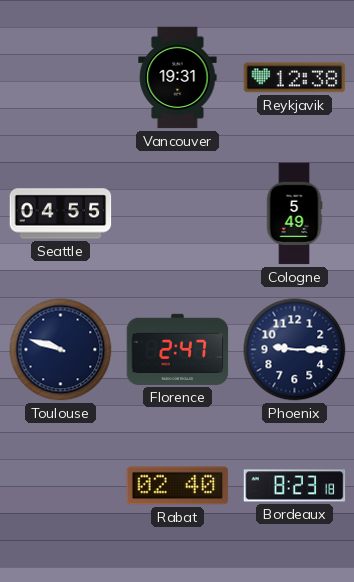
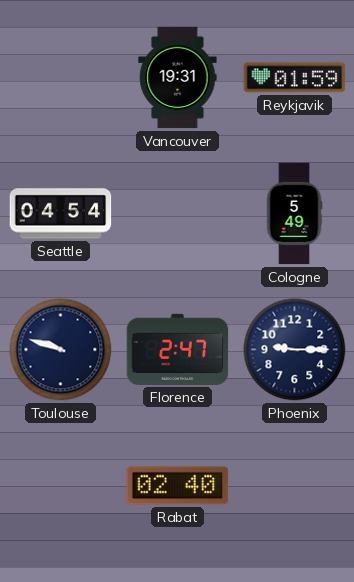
Reykjavik: 12:38 -> 01:59
Seattle: 04:55 -> 04:54
Bordeaux: 8:23 -> none
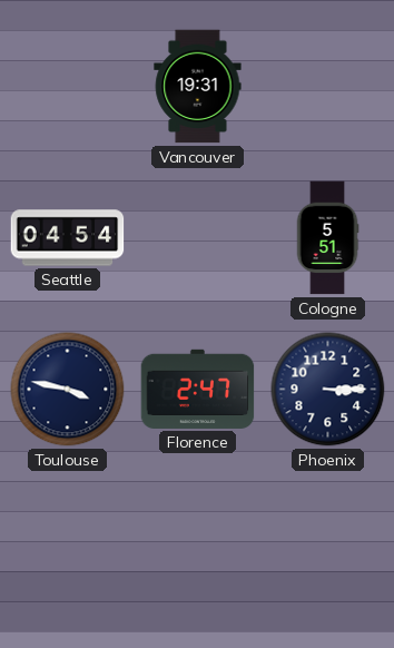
Reykjavik: 01:59 -> none
Cologne: 5:49 -> 5:51
Toulouse: 9:48 -> 3:47
Phoenix: 9:15 -> 3:15
Rabat: 02:40 -> none
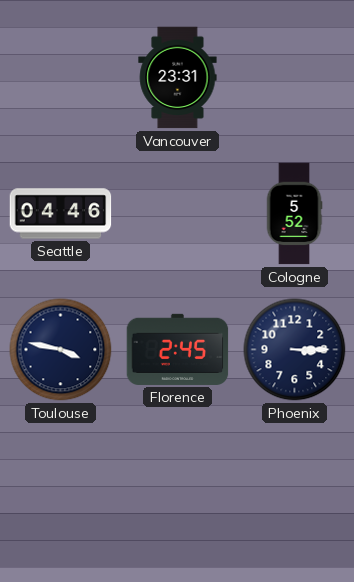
Vancouver: 19:31 -> 23:31
Seattle: 04:54 -> 04:46
Cologne: 5:51 -> 5:52
Florence: 2:47 -> 2:45
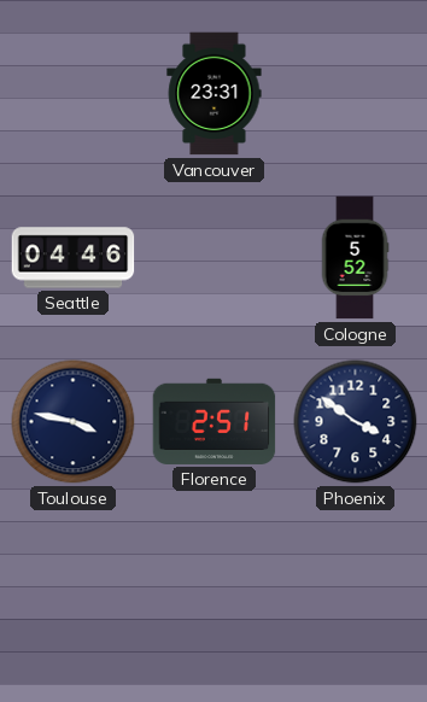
Florence: 2:45 -> 2:51
Phoenix: 3:15 -> 3:51
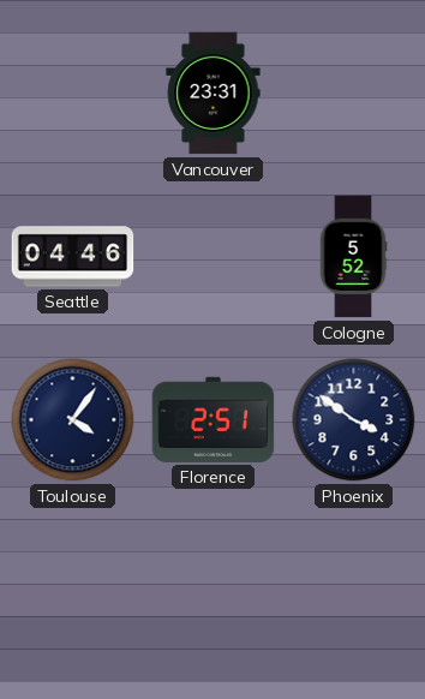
Toulouse: 3:47 -> 4:06
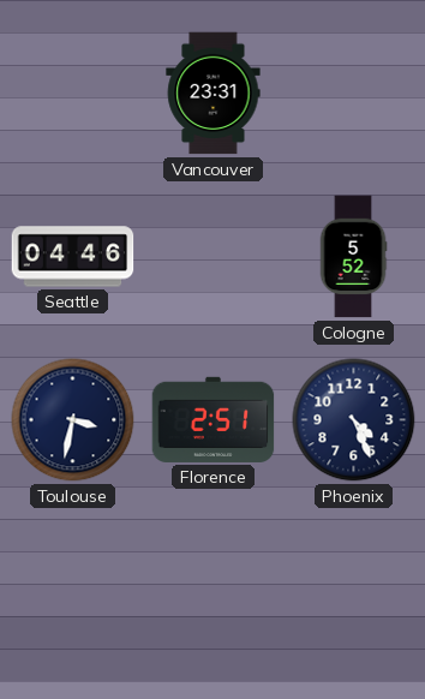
Toulouse: 4:06 -> 3:32
Phoenix: 3:51 -> 4:26
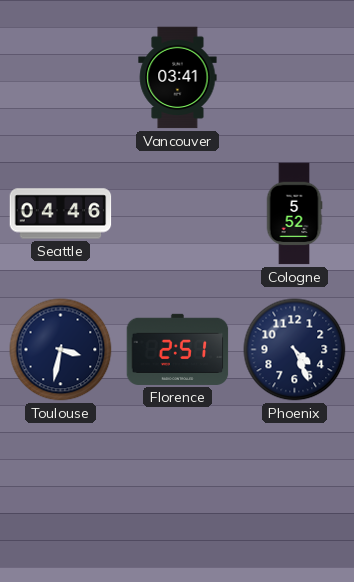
Vancouver: 23:31 -> 03:41
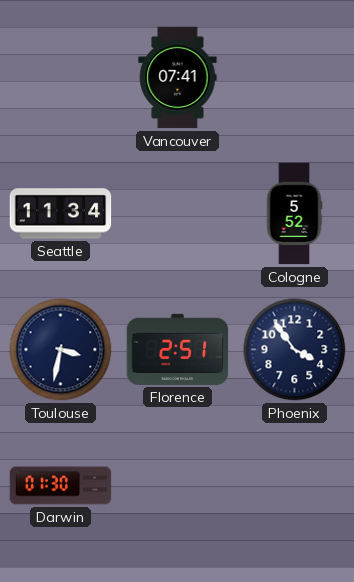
Vancouver: 03:41 -> 07:41
Seattle: 04:46 -> 11:34
Phoenix: 4:26 -> 3:54
Darwin: none -> 01:30
